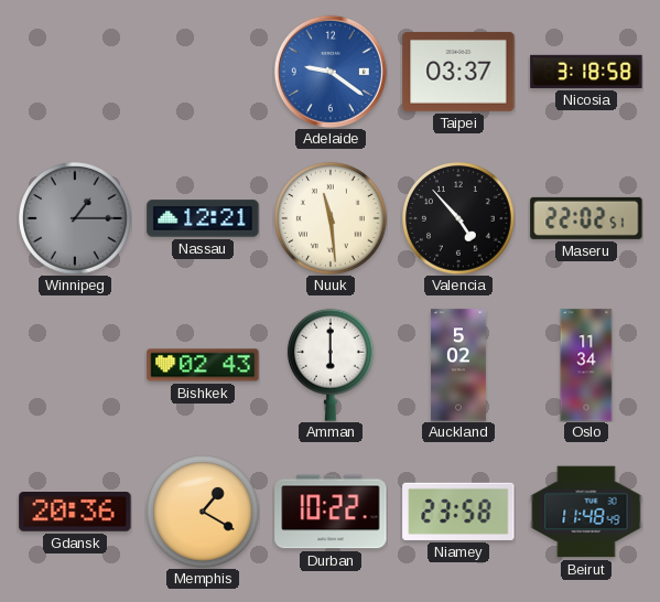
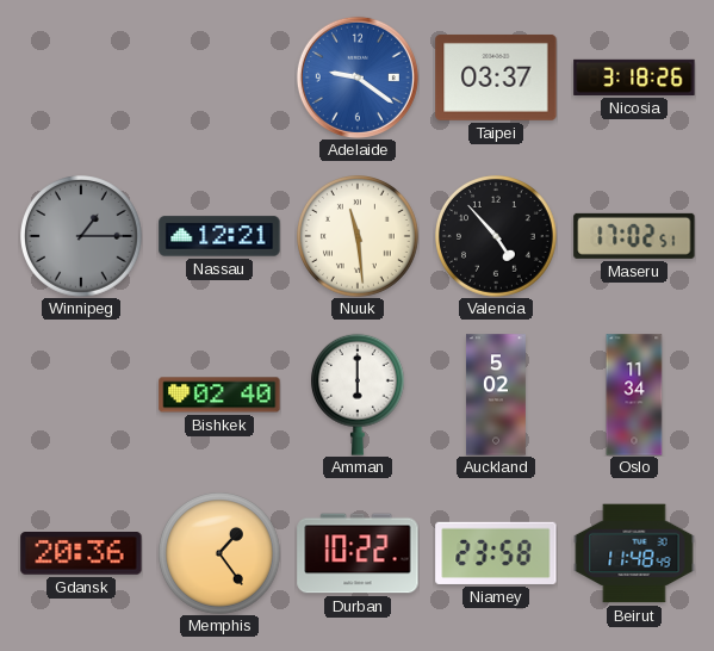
Nicosia: 3:18:58 -> 3:18:26
Maseru: 22:02 -> 17:02
Bishkek: 02:43 -> 02:40
Memphis: 1:20 -> 1:24
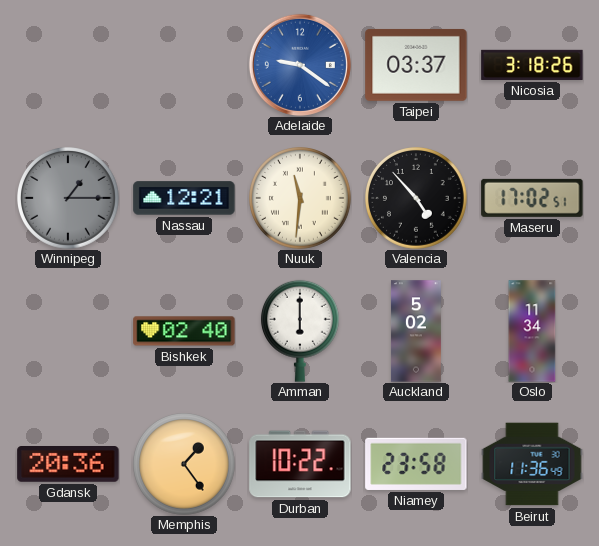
Nuuk: 11:29 -> 11:31
Beirut: 11:48 -> 11:36
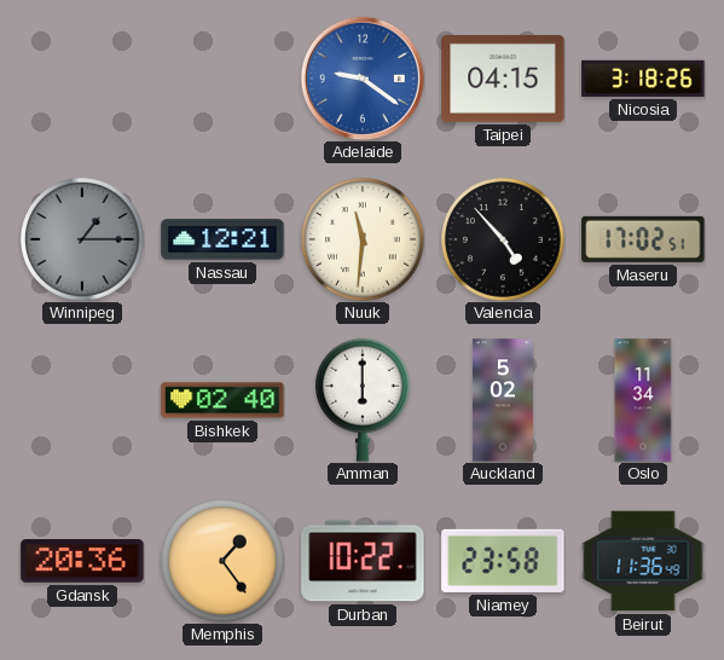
Taipei: 03:37 -> 04:15
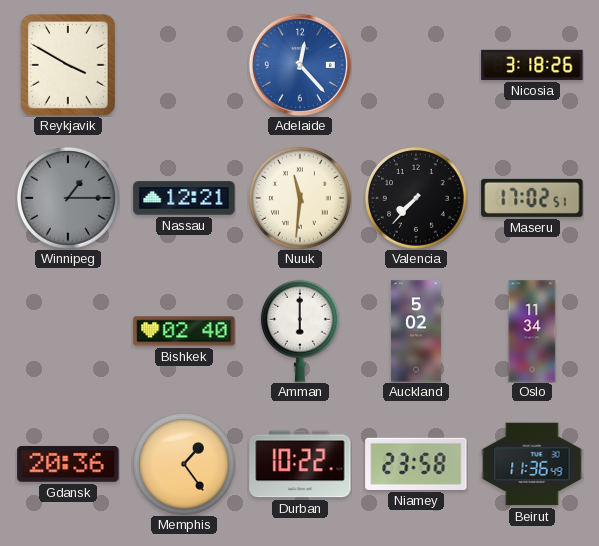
Reykjavik: none -> 3:50
Adelaide: 9:21 -> 12:23
Taipei: 04:15 -> none
Valencia: 4:53 -> 7:37
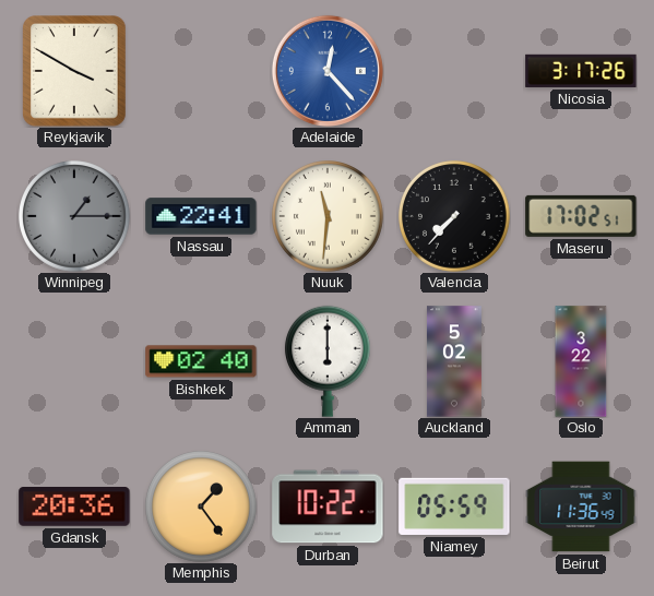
Nicosia: 3:18 -> 3:17
Nassau: 12:21 -> 22:41
Oslo: 11:34 -> 3:22
Niamey: 23:58 -> 05:59
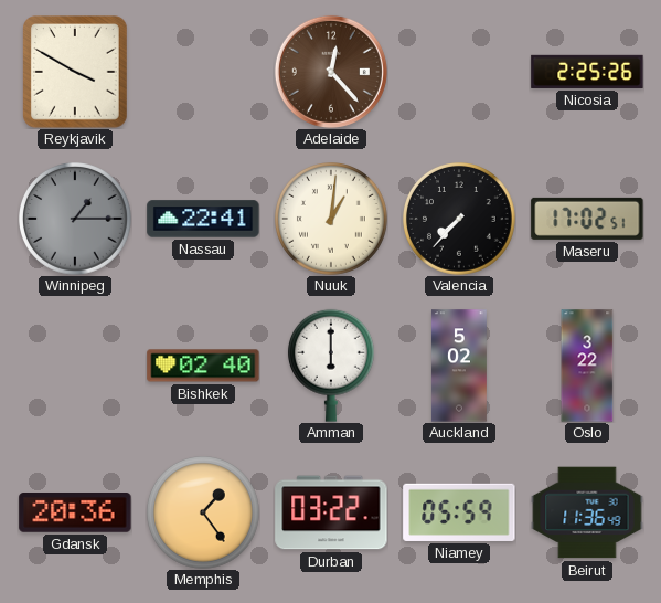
Adelaide dial: blue -> brown
Nicosia: 3:17 -> 2:25
Nuuk: 11:31 -> 1:01
Durban: 10:22 -> 03:22
